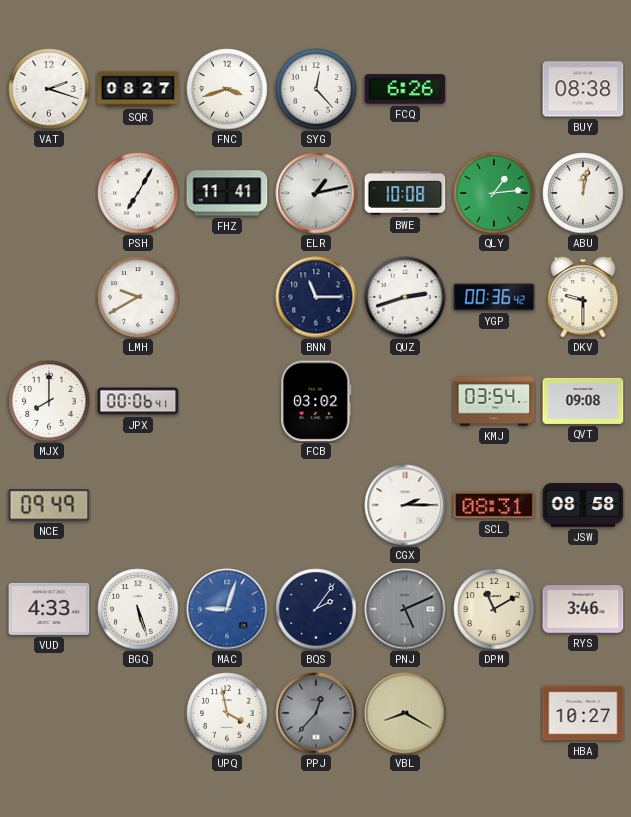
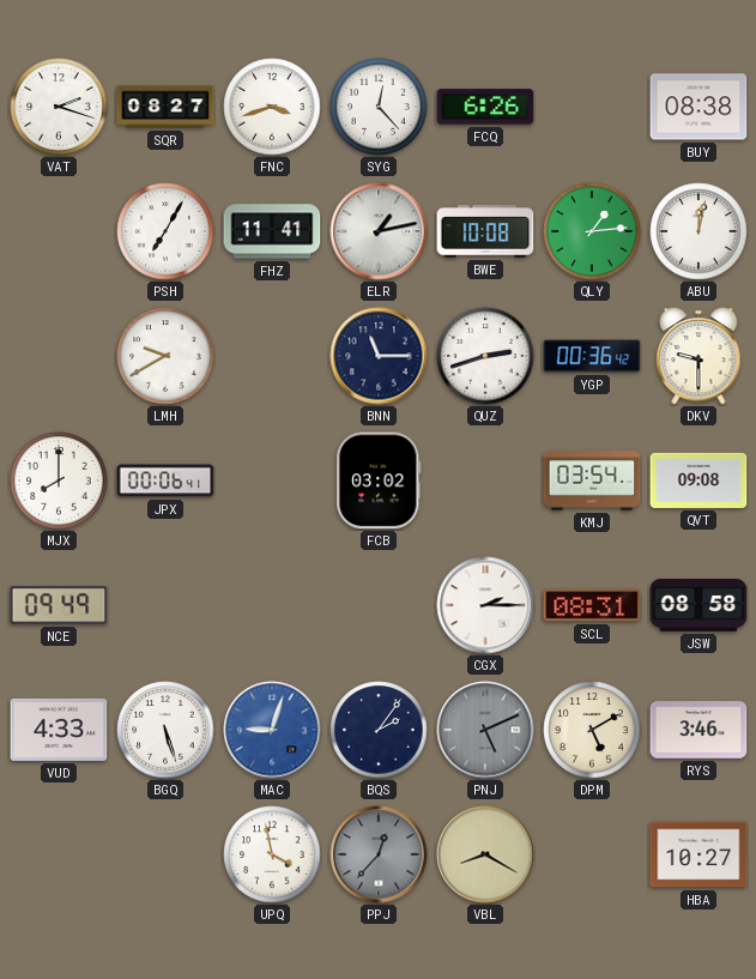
DPM: 11:10 -> 5:10
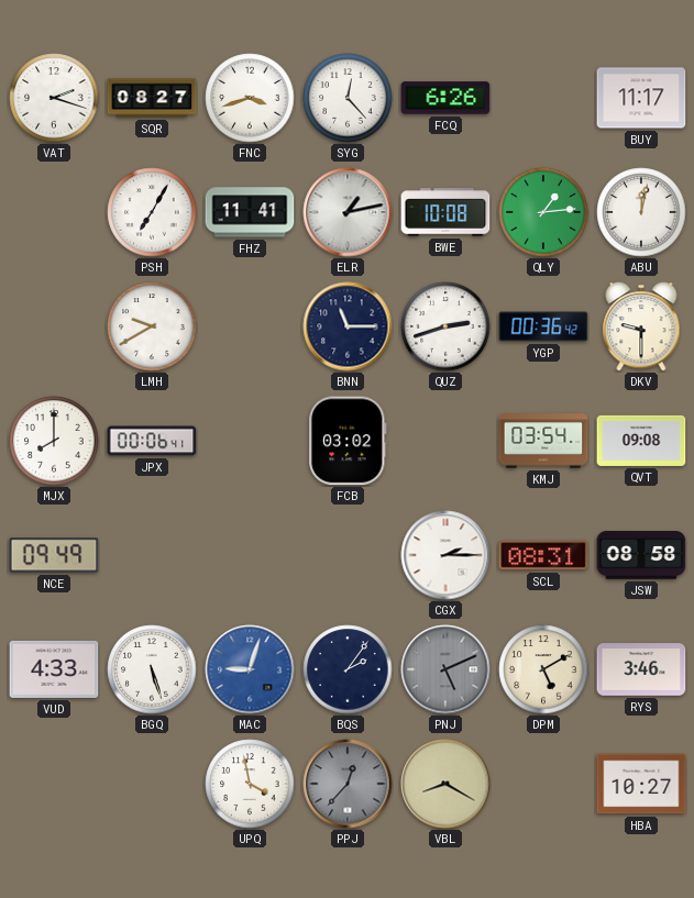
BUY: 08:38 -> 11:17
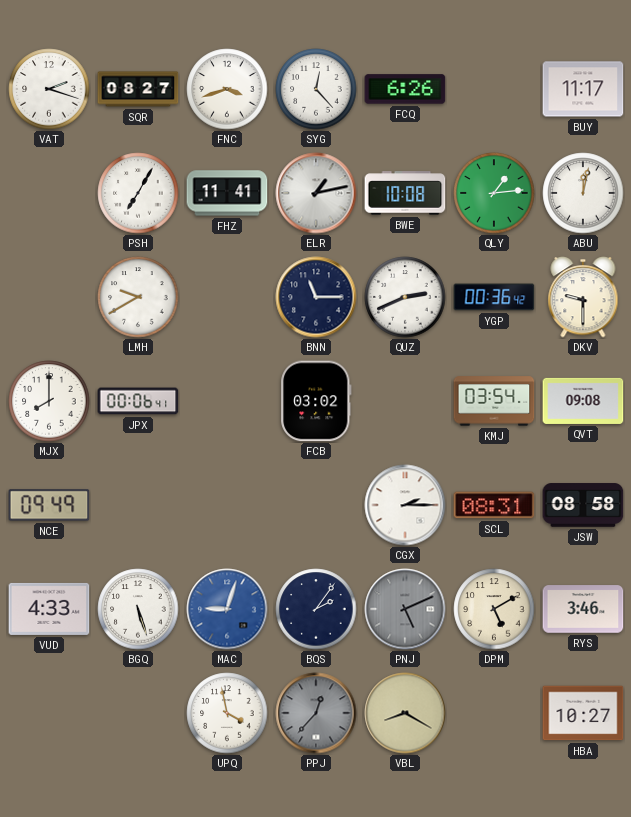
QUZ: 2:42 -> 2:41
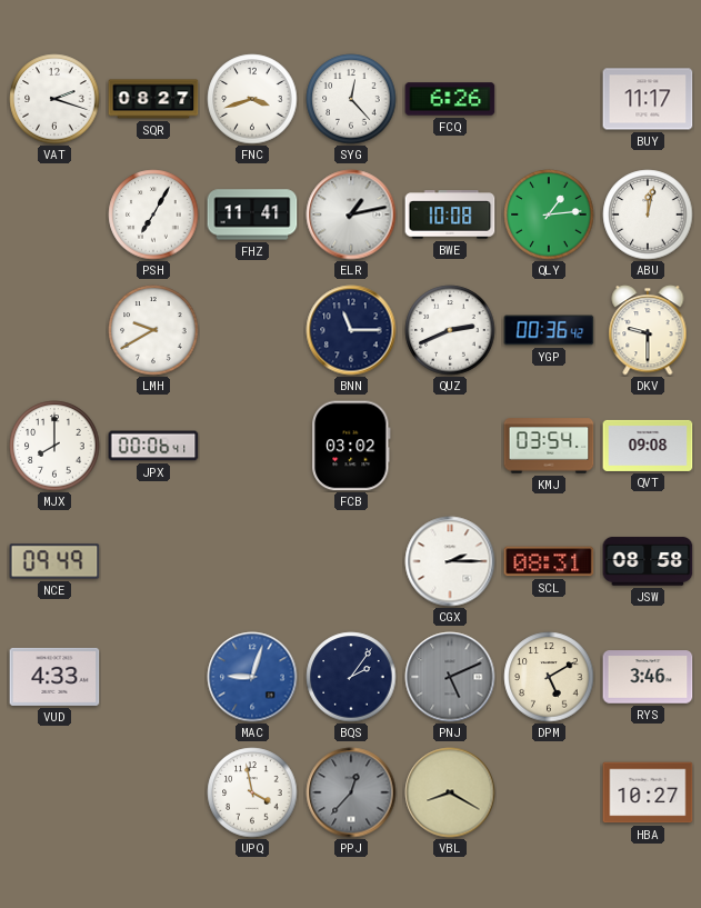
BGQ: 5:27 -> none
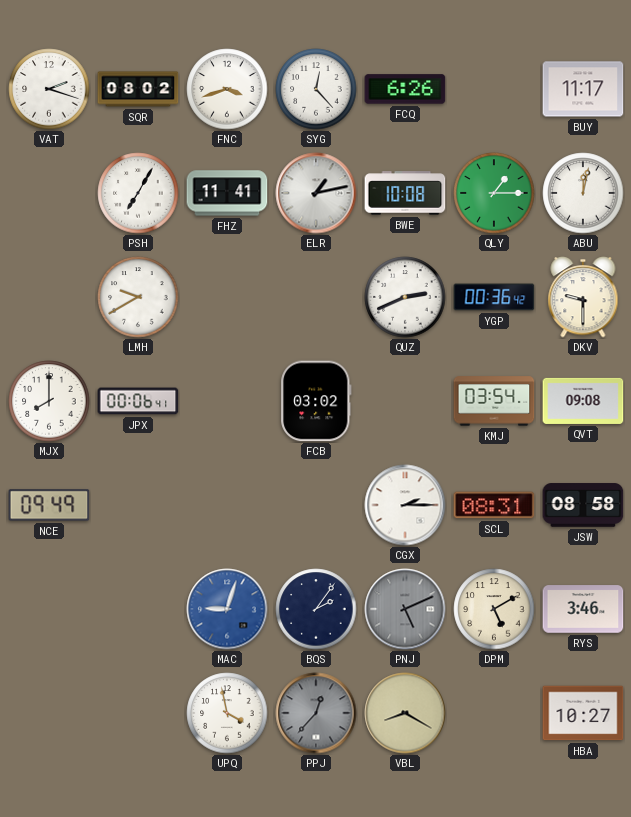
SQR: 08:27 -> 08:02
QLY: 1:14 -> 1:15
BNN: 11:15 -> none
VUD: 4:33 -> none
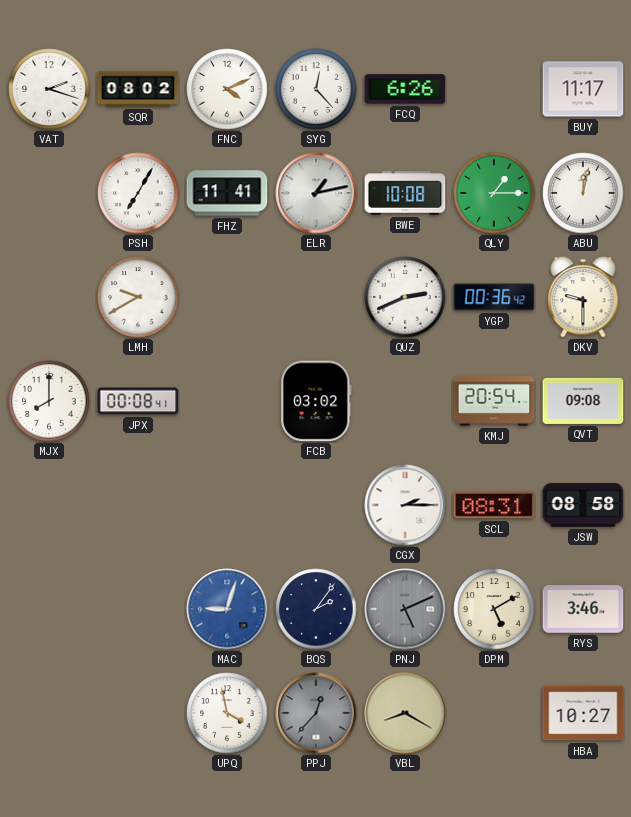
FNC: 3:42 -> 4:11
JPX: 00:06 -> 00:08
KMJ: 03:54 -> 20:54
NCE: 09:49 -> none
